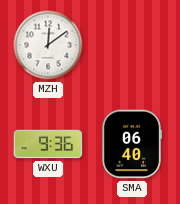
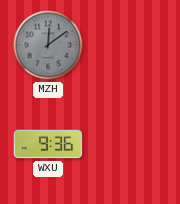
MZH dial: white -> grey
SMA: 06:40 -> none
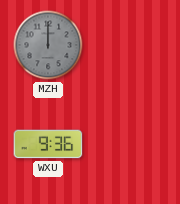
MZH: 12:09 -> 12:00
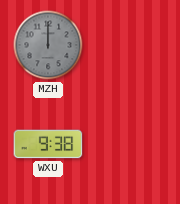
WXU: 9:36 -> 9:38
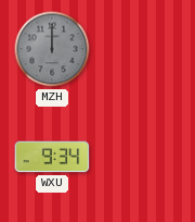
WXU: 9:38 -> 9:34
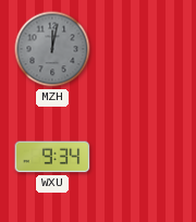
MZH: 12:00 -> 12:02
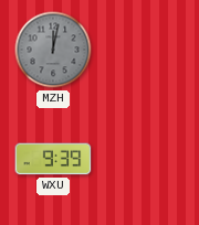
WXU: 9:34 -> 9:39
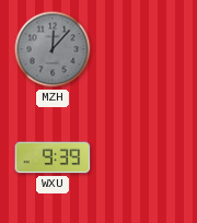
MZH: 12:02 -> 12:07
